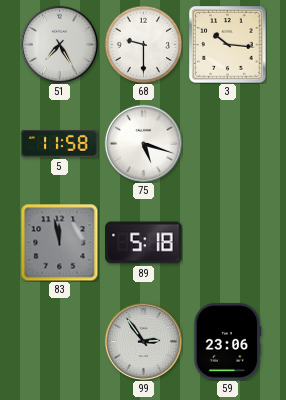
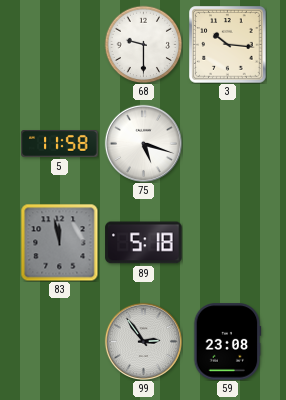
51: 7:25 -> none
59: 23:06 -> 23:08
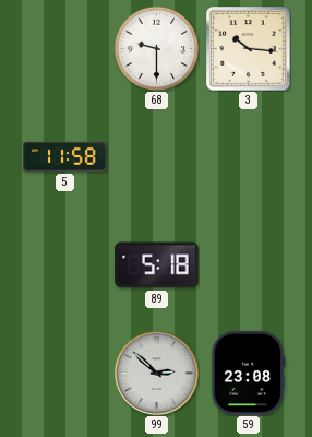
75: 5:18 -> none
83: 11:58 -> none
99: 2:54 -> 2:52
